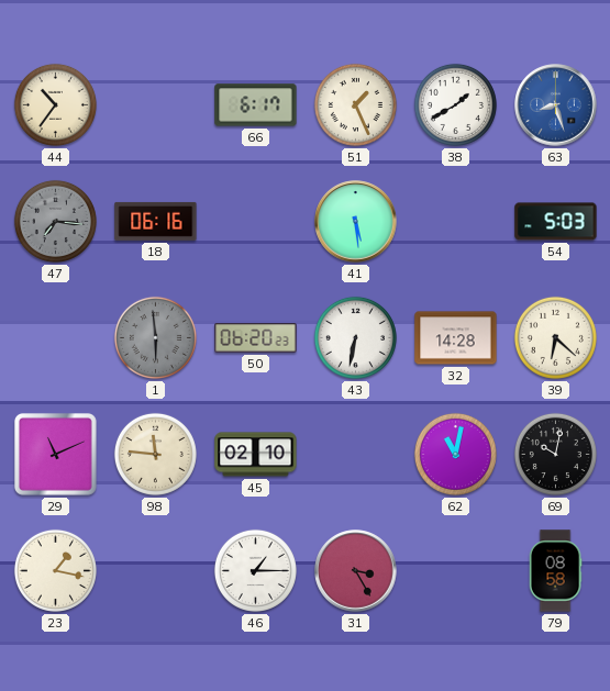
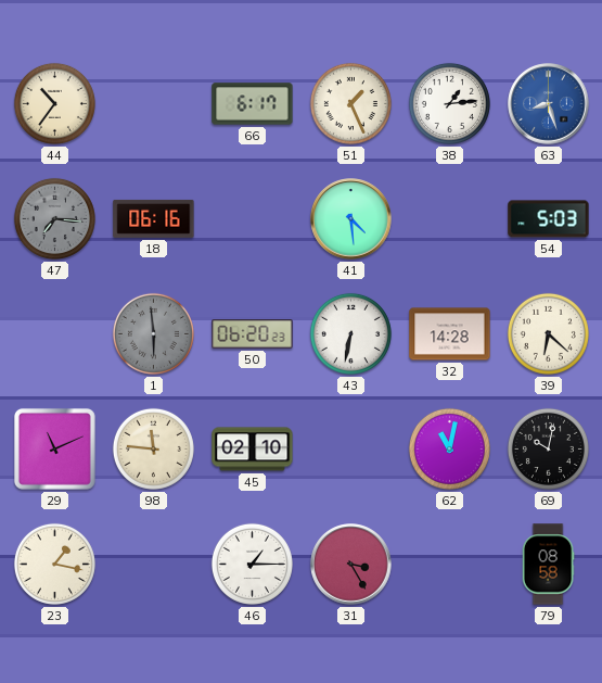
38: 1:40 -> 1:14
41: 5:29 -> 4:29
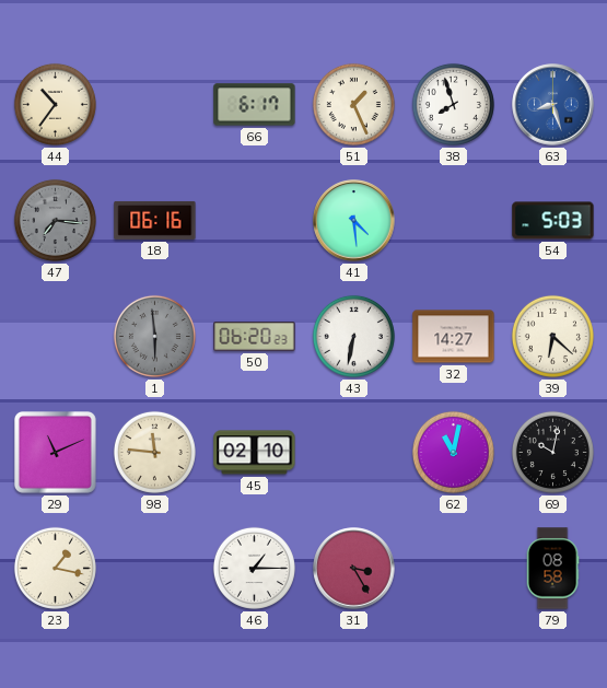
38: 1:14 -> 7:57
32: 14:28 -> 14:27
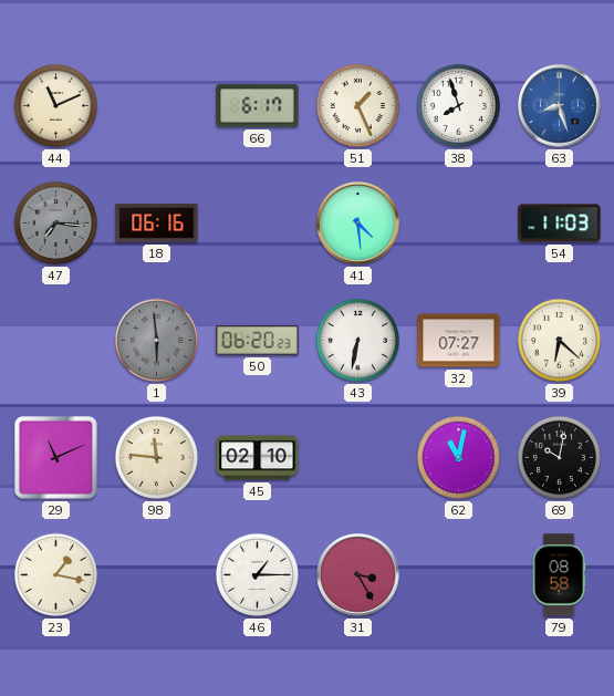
44: 10:36 -> 11:11
54: 5:03 -> 11:03
32: 14:27 -> 07:27
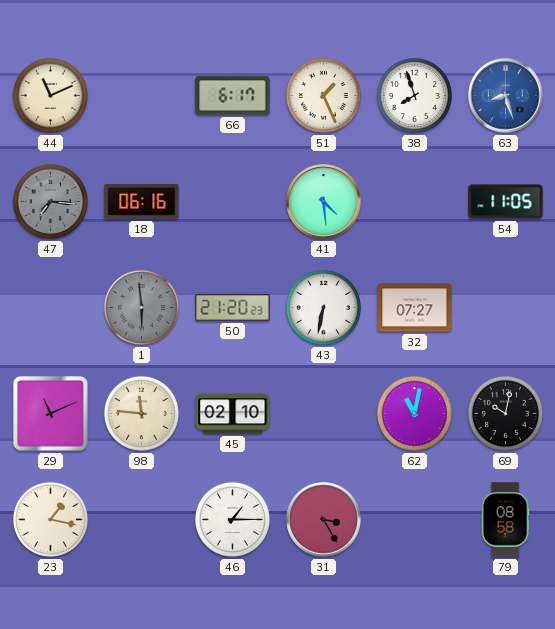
54: 11:03 -> 11:05
50: 06:20 -> 21:20
39: 6:22 -> none
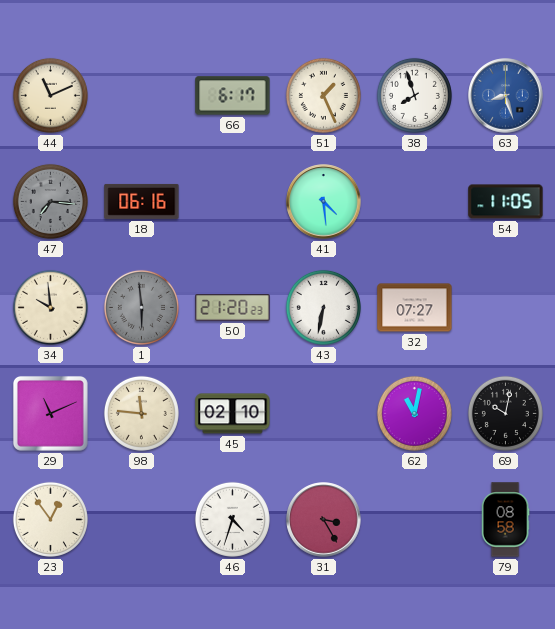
34: none -> 9:59
23: 1:17 -> 12:54
46: 1:15 -> 4:33
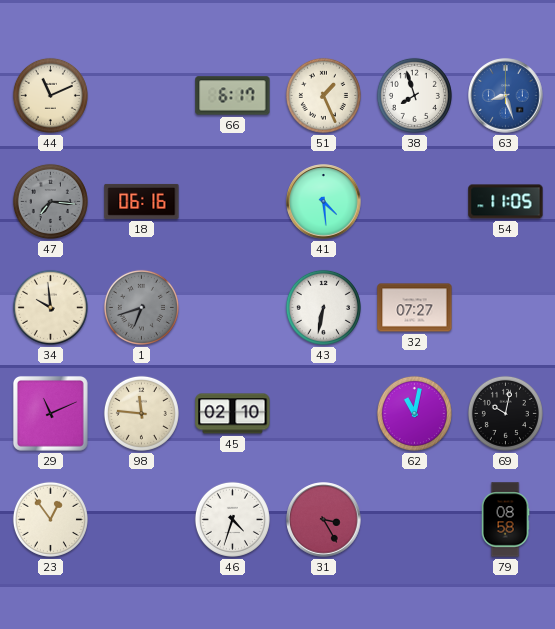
1: 5:59 -> 6:42
50: 21:20 -> none
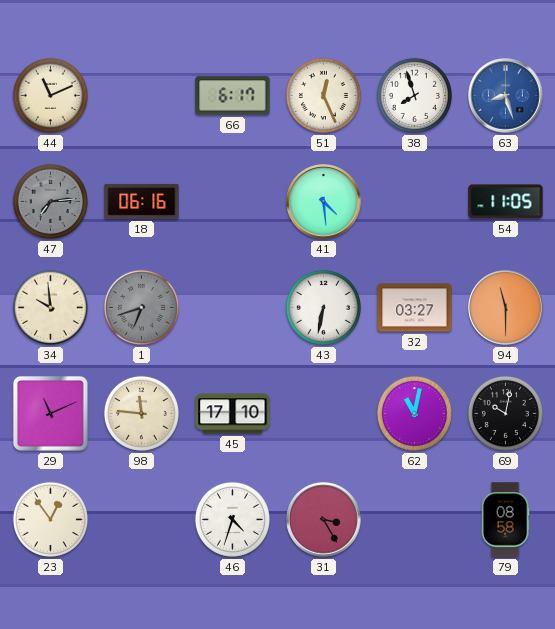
51: 1:26 -> 12:26
47: 7:16 -> 7:14
32: 07:27 -> 03:27
94: none -> 11:30
45: 02:10 -> 17:10
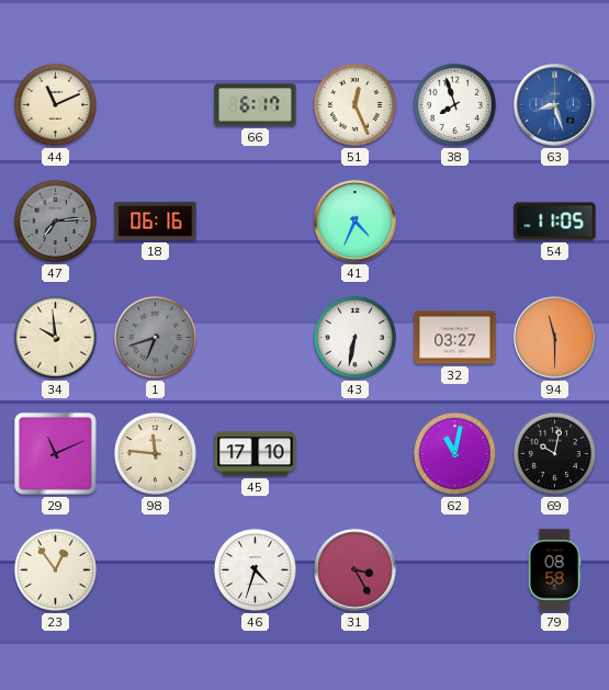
41: 4:29 -> 4:34
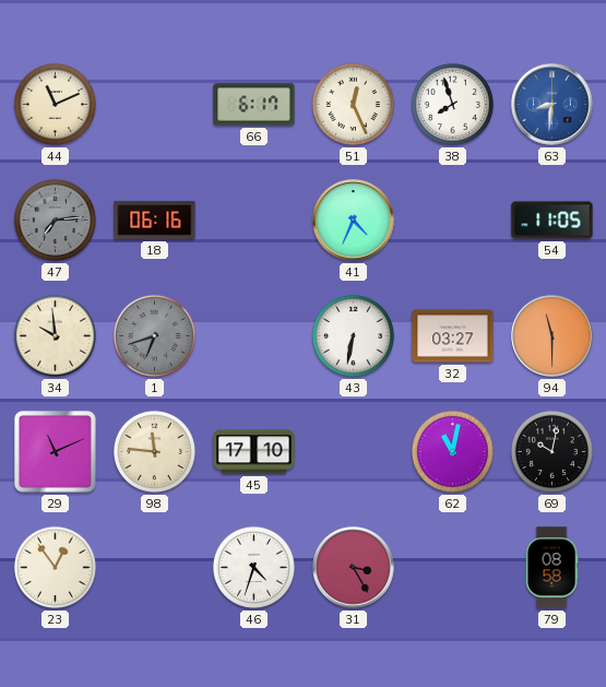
63: 8:27 -> 8:31
